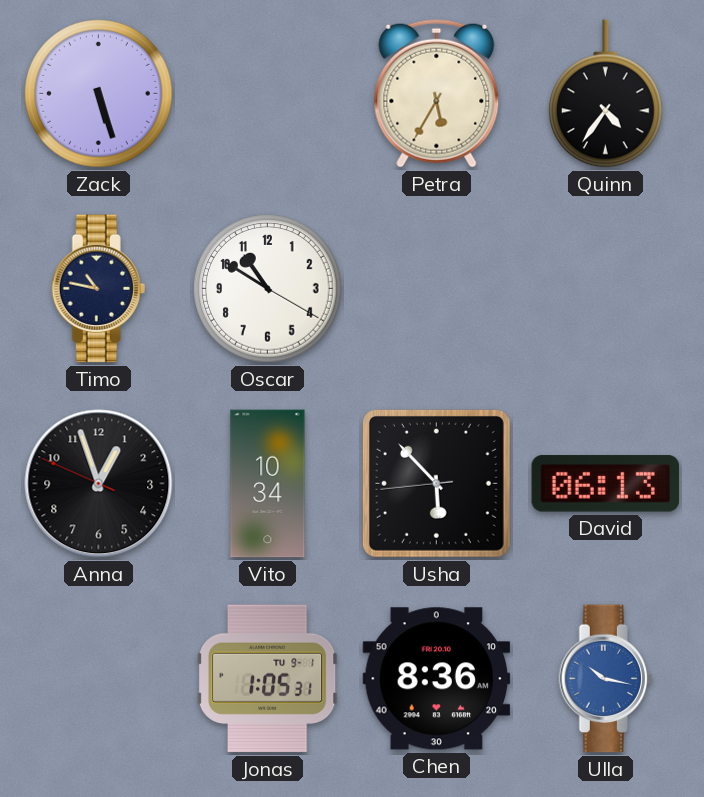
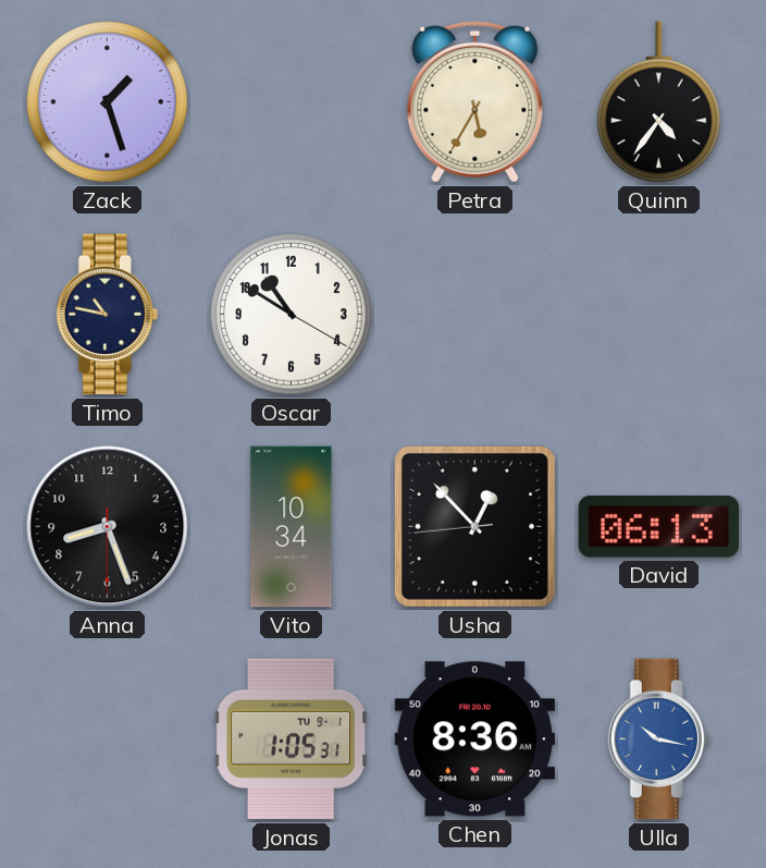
Zack: 5:27 -> 1:27
Anna: 12:56 -> 8:26
Usha: 5:52 -> 12:52
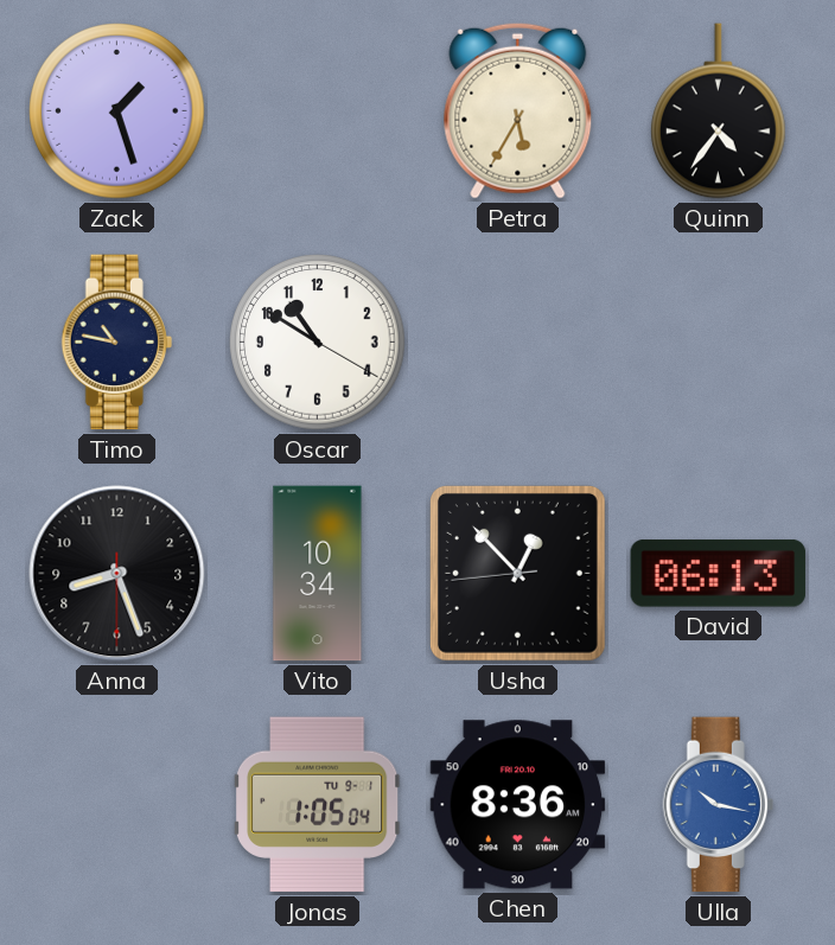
Jonas: 1:05:31 -> 1:05:04
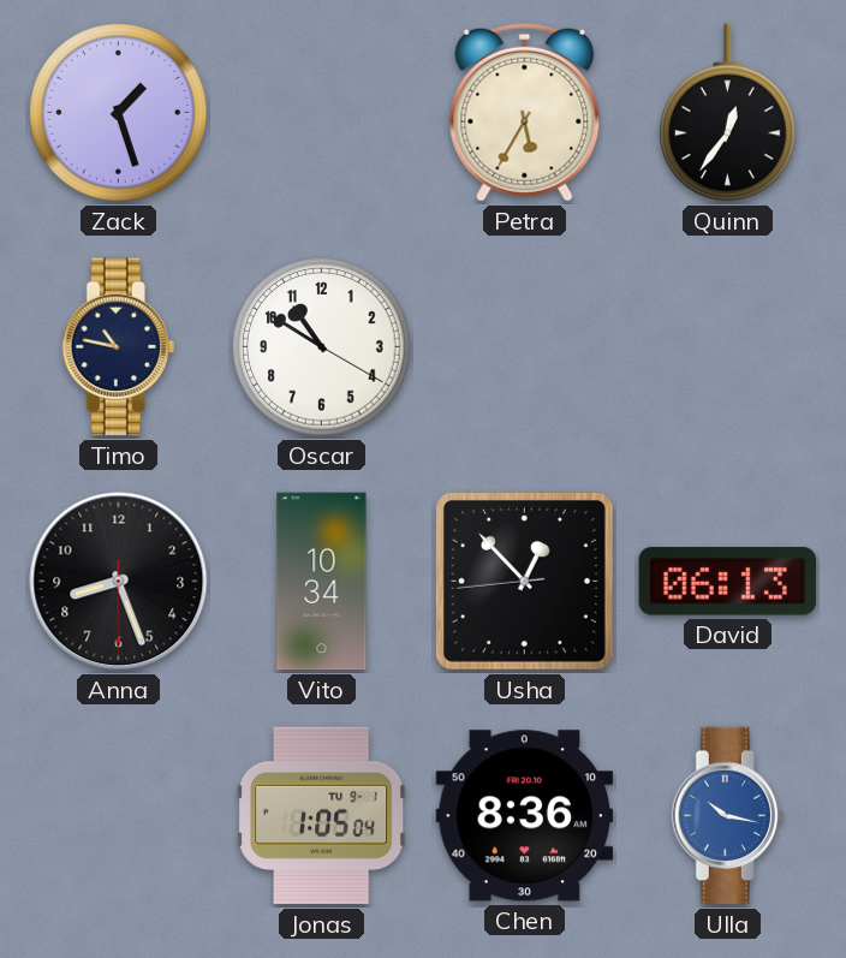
Quinn: 4:36 -> 12:36
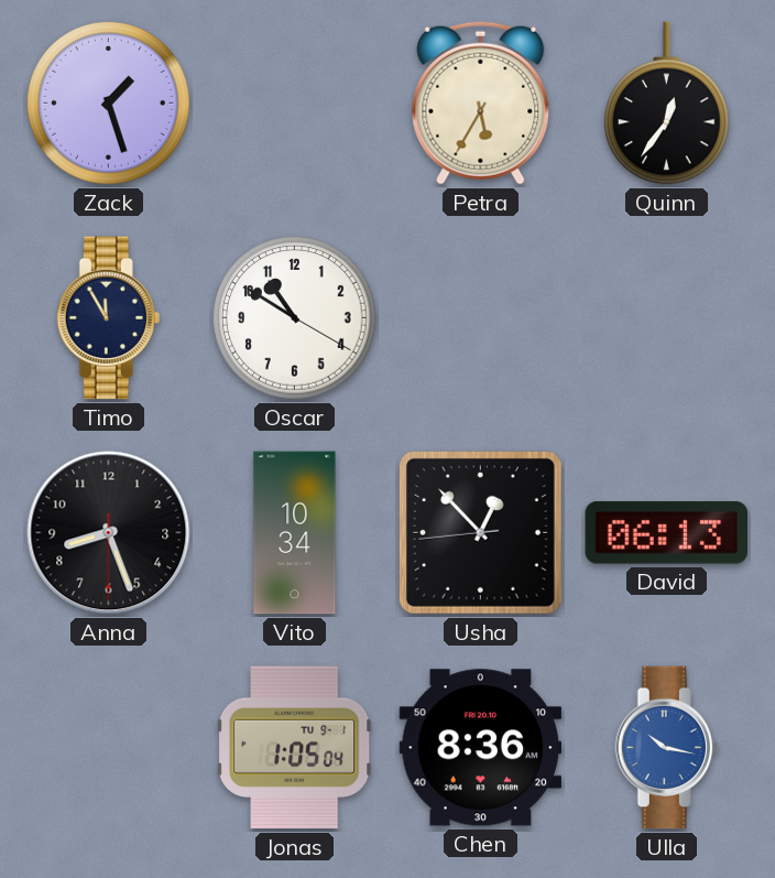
Timo: 10:47 -> 11:55
